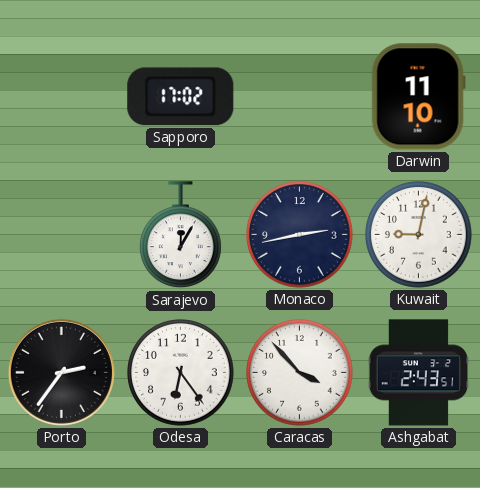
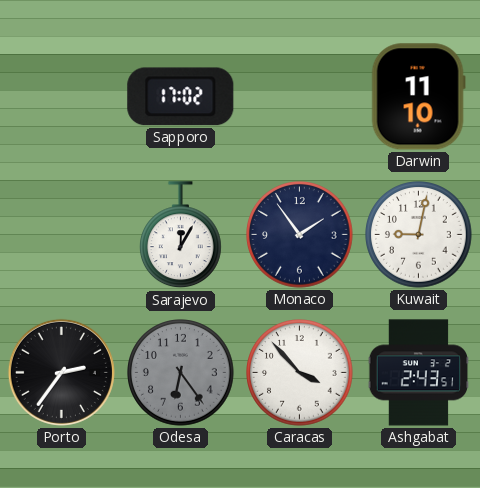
Monaco: 2:43 -> 1:54
Odesa dial: white -> grey
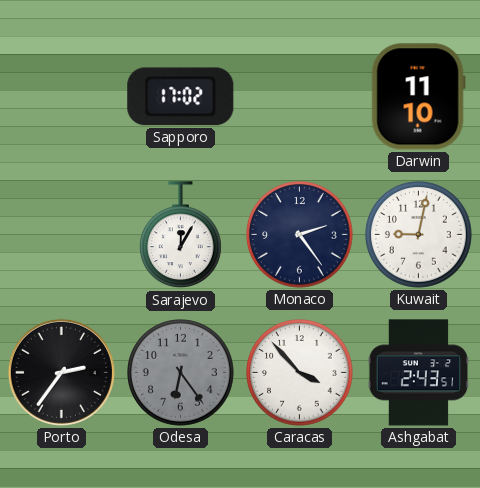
Monaco: 1:54 -> 2:24
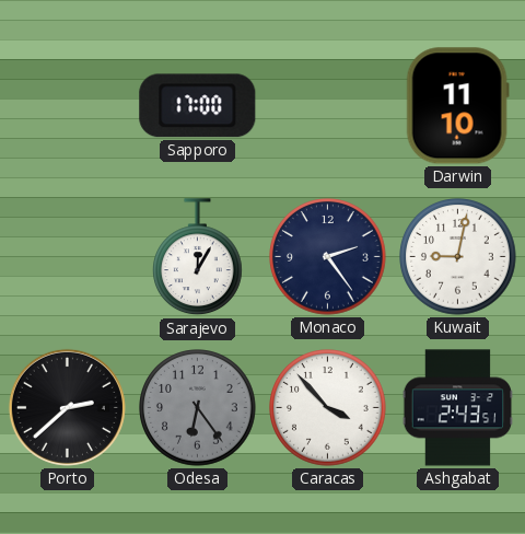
Sapporo: 17:02 -> 17:00
Porto: 2:36 -> 2:38
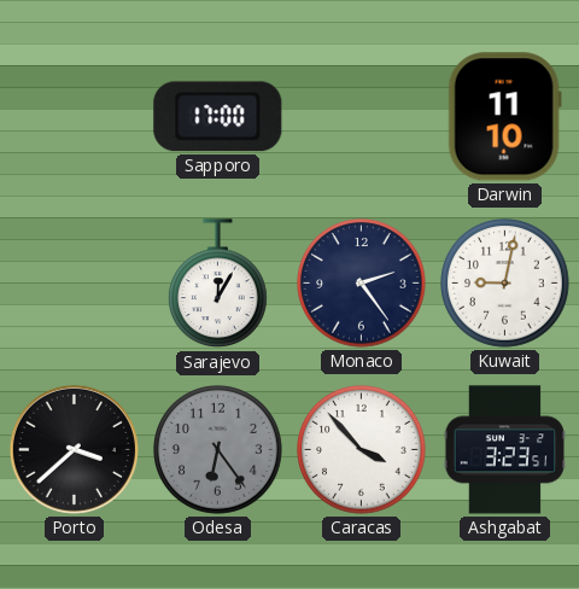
Porto: 2:38 -> 3:38
Ashgabat: 2:43 -> 3:23
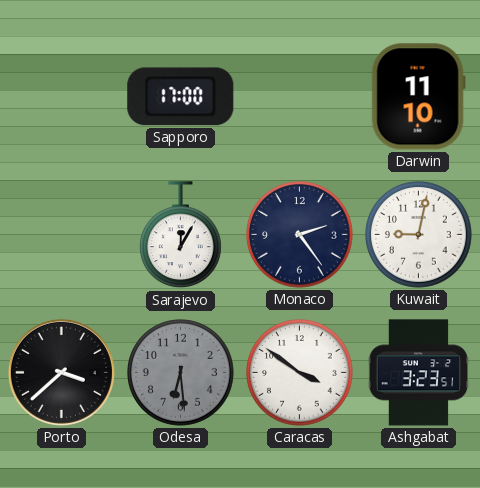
Odesa: 6:24 -> 6:29
Caracas: 3:53 -> 3:51
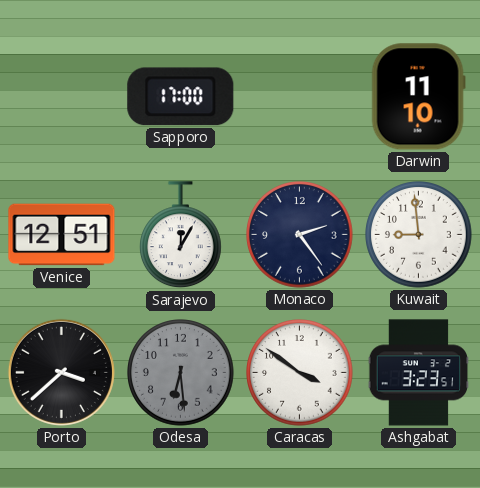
Venice: none -> 12:51
Kuwait: 9:02 -> 8:59
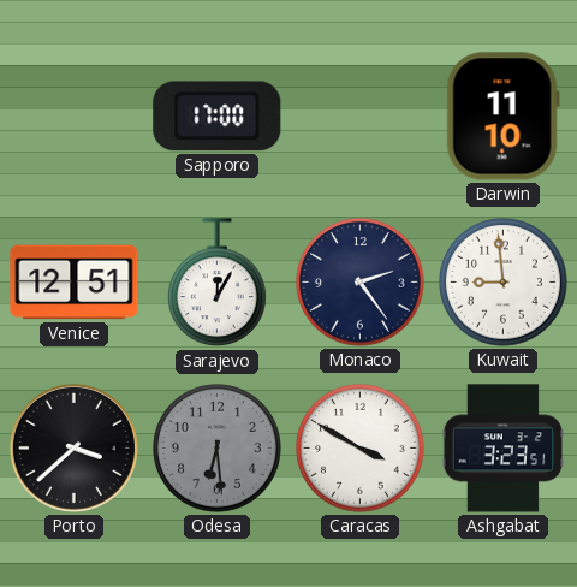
Caracas: 3:51 -> 3:50
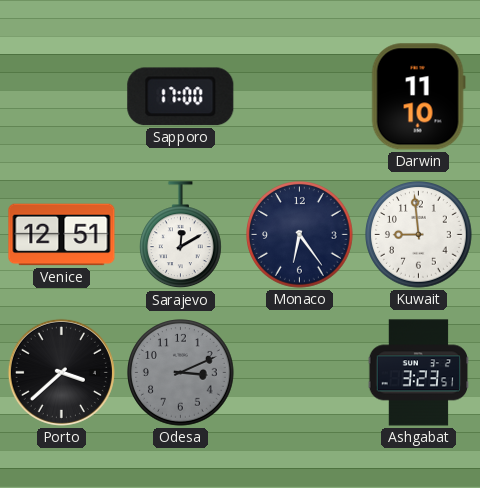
Sarajevo: 12:05 -> 12:10
Monaco: 2:24 -> 6:24
Odesa: 6:29 -> 3:11
Caracas: 3:50 -> none
